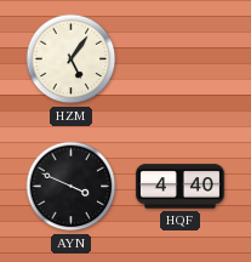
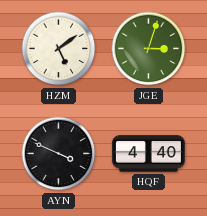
HZM: 5:06 -> 5:09
JGE: none -> 3:03
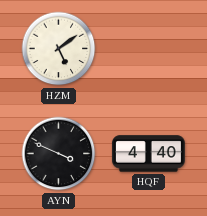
JGE: 3:03 -> none
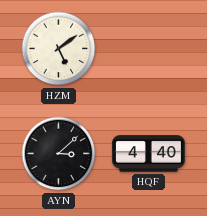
AYN: 3:49 -> 3:08
